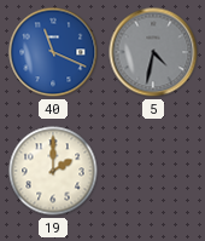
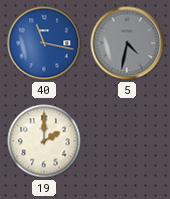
40: 11:19 -> 11:17
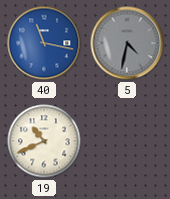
19: 2:00 -> 10:41
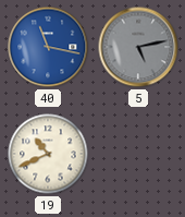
5: 4:32 -> 5:13
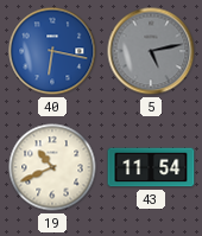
40: 11:17 -> 6:17
43: none -> 11:54
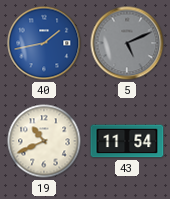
40: 6:17 -> 1:43
5: 5:13 -> 5:11
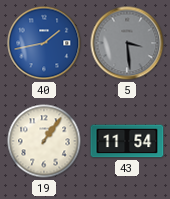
5: 5:11 -> 3:29
19: 10:41 -> 1:06
